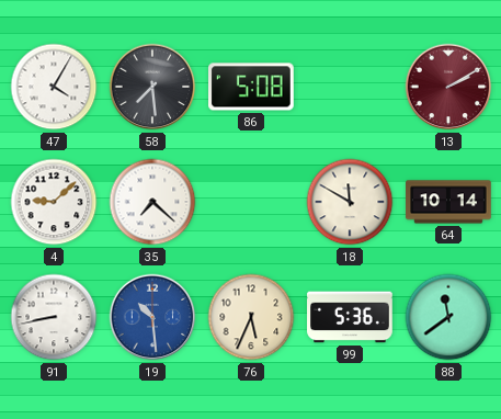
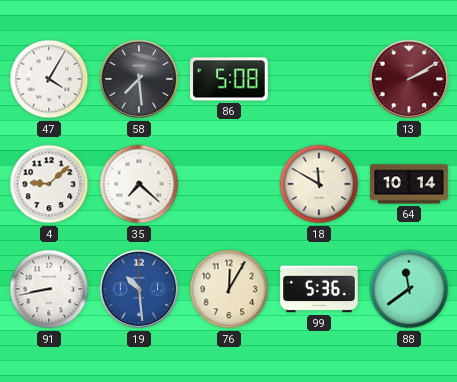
76: 5:34 -> 12:05
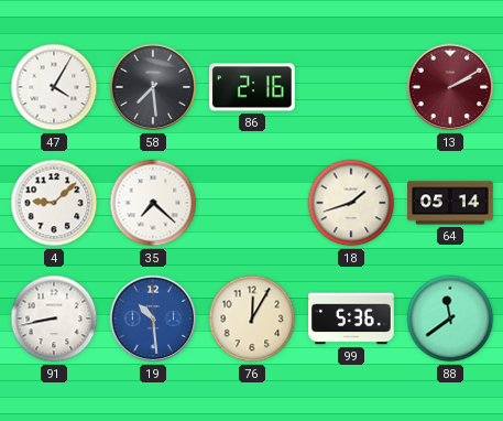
86: 5:08 -> 2:16
18: 11:50 -> 1:42
64: 10:14 -> 05:14
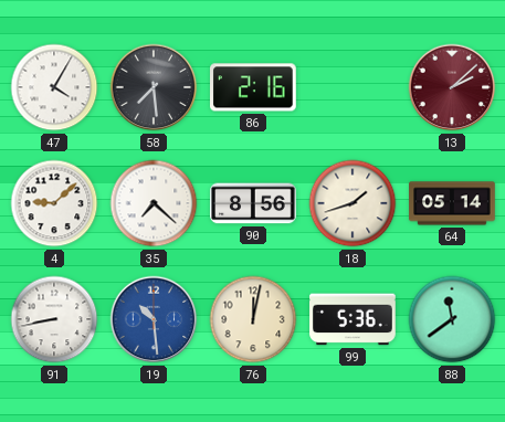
13: 2:10 -> 2:08
90: none -> 8:56
76: 12:05 -> 12:02
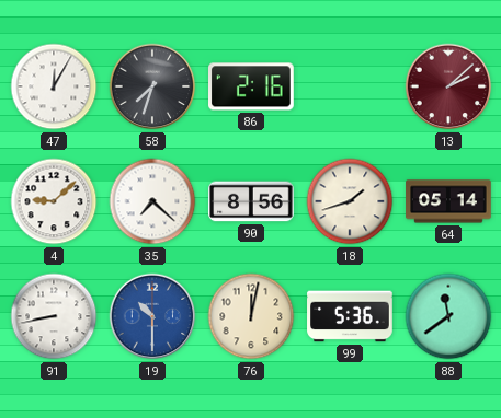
47: 4:05 -> 12:05
58: 7:29 -> 7:33
19: 10:29 -> 10:30
